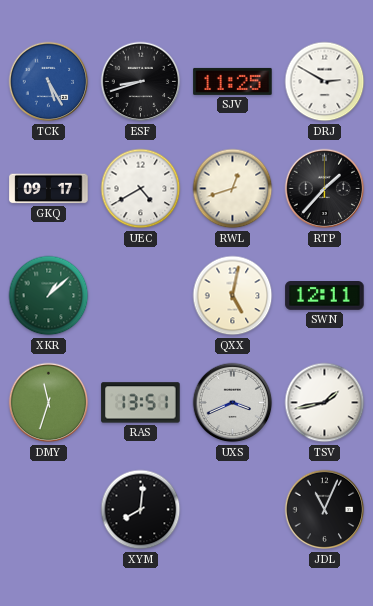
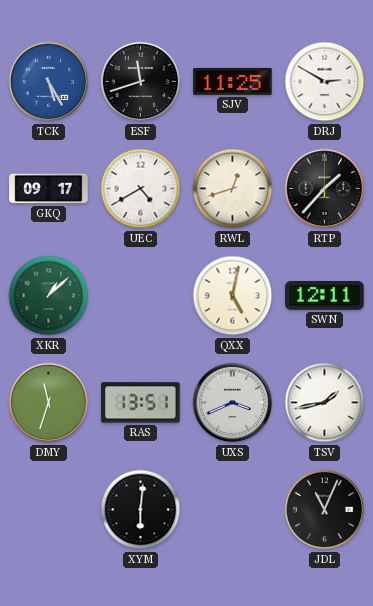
ESF: 8:42 -> 11:42
XYM: 8:01 -> 6:01
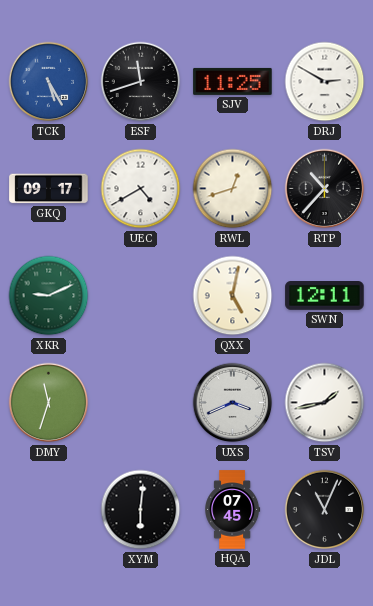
RTP: 1:37 -> 10:37
XKR: 1:08 -> 9:11
RAS: 13:51 -> none
HQA: none -> 07:45
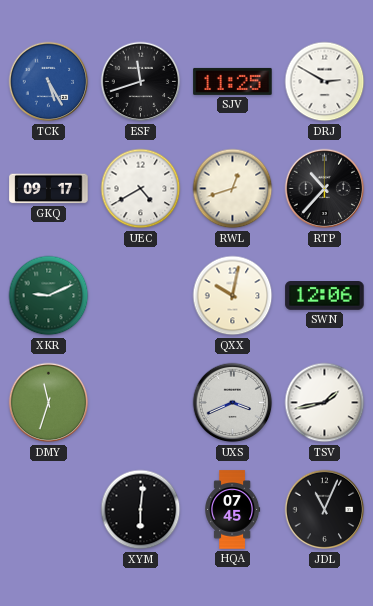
QXX: 5:02 -> 10:02
SWN: 12:11 -> 12:06
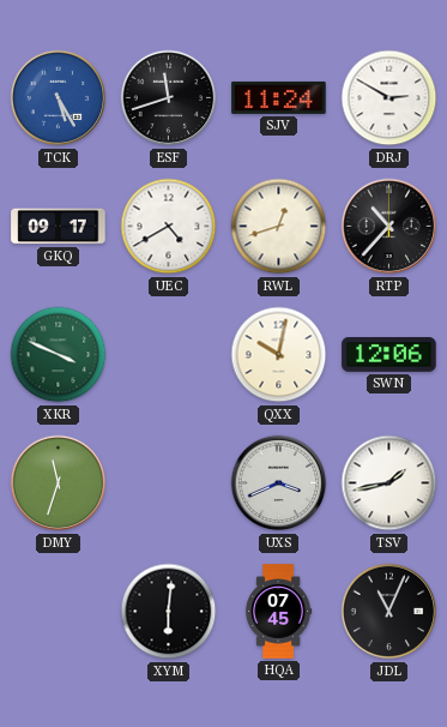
SJV: 11:25 -> 11:24
XKR: 9:11 -> 3:49
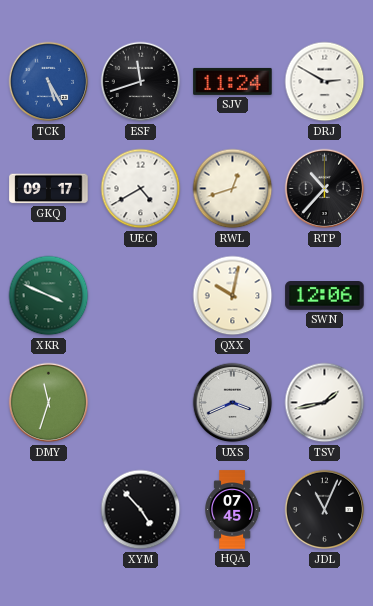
XYM: 6:01 -> 4:53
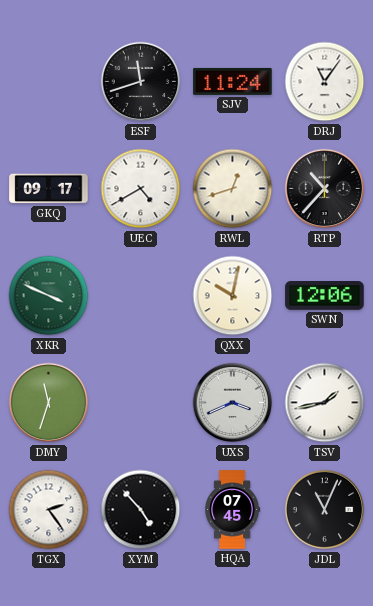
TCK: 5:25 -> none
DRJ: 2:50 -> 11:06
TGX: none -> 2:24
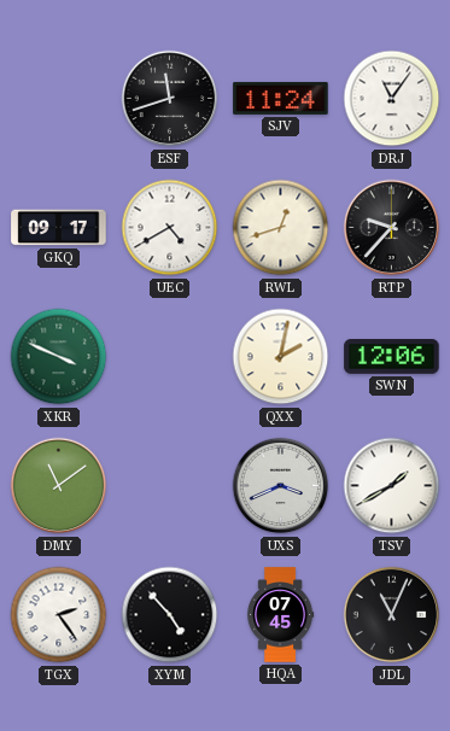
RTP: 10:37 -> 9:37
QXX: 10:02 -> 2:02
DMY: 11:33 -> 11:09
TSV: 1:43 -> 1:40
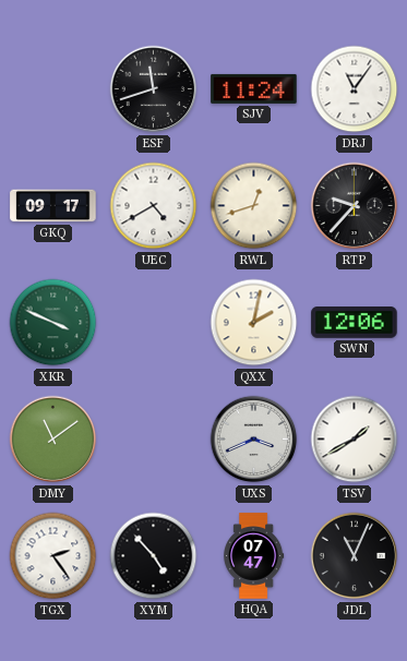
HQA: 07:45 -> 07:47
